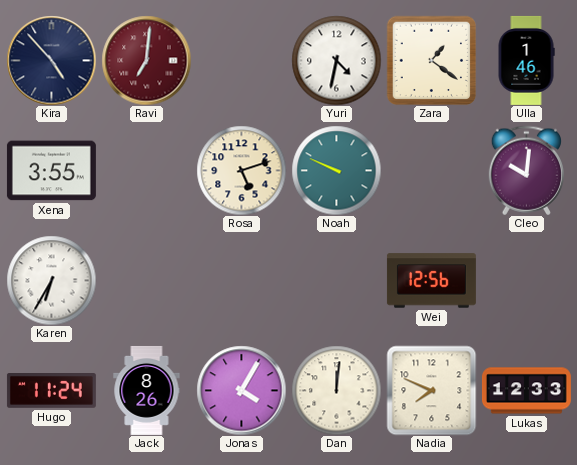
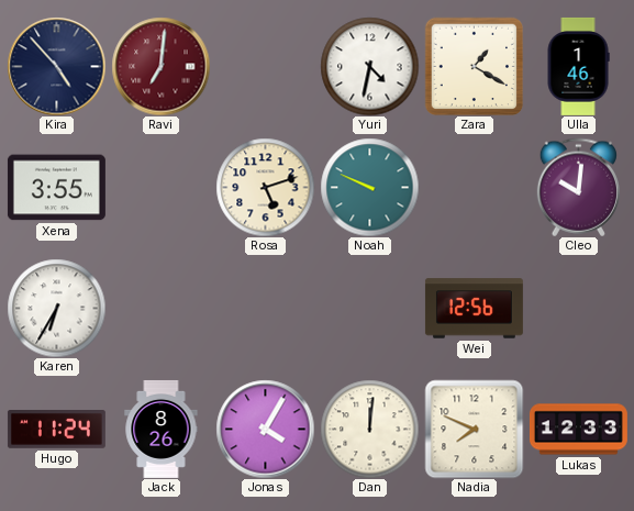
Zara: 1:21 -> 1:20
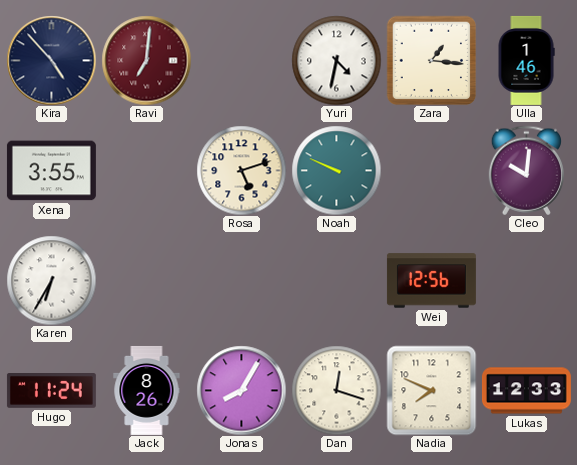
Zara: 1:20 -> 1:16
Jonas: 4:05 -> 8:05
Dan: 12:01 -> 12:18
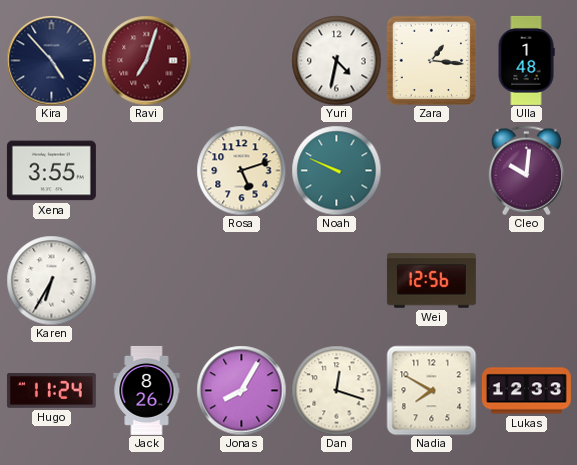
Ravi: 7:01 -> 7:03
Ulla: 1:46 -> 1:48
Nadia: 7:49 -> 7:50
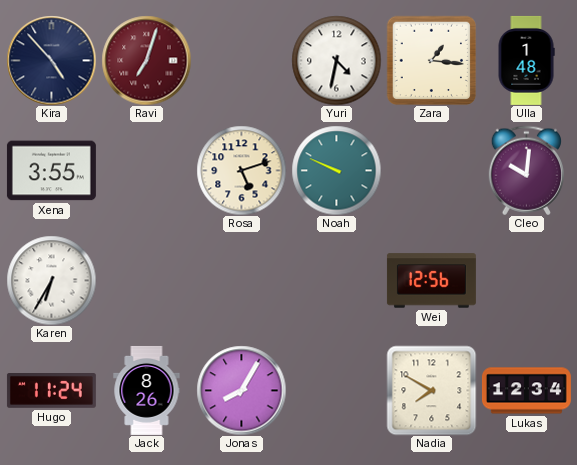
Dan: 12:18 -> none
Lukas: 12:33 -> 12:34
